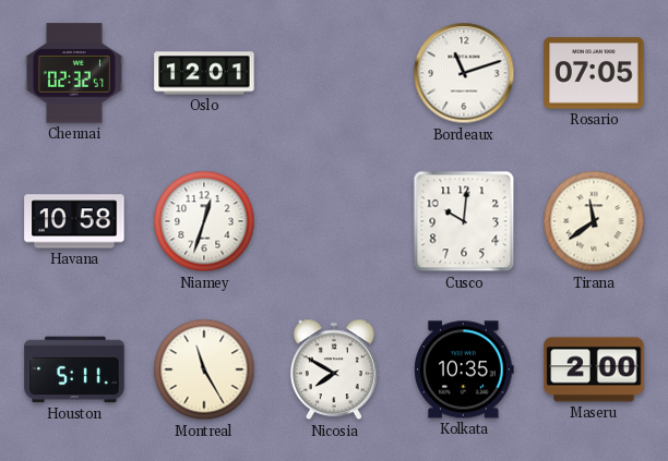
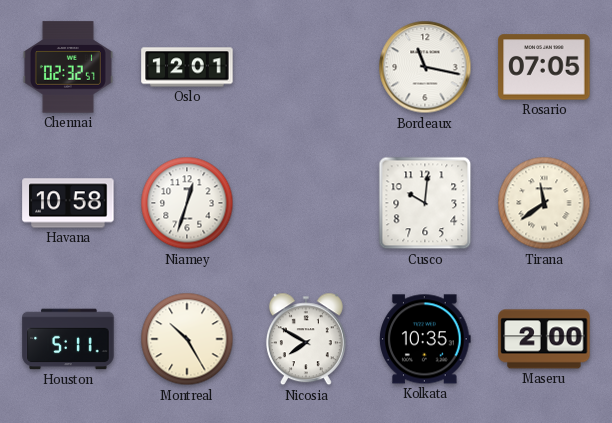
Bordeaux: 11:12 -> 11:17
Montreal: 11:25 -> 10:25
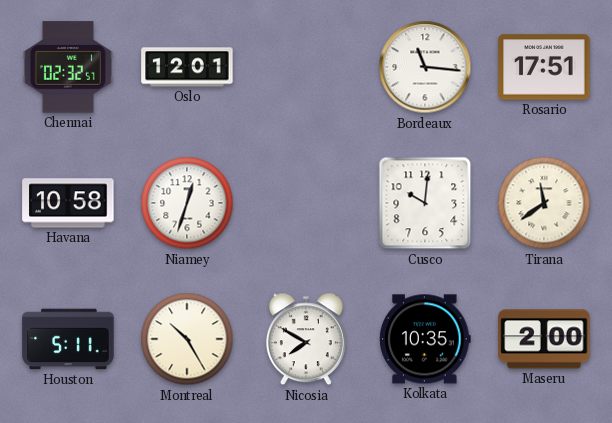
Bordeaux: 11:17 -> 11:16
Rosario: 07:05 -> 17:51
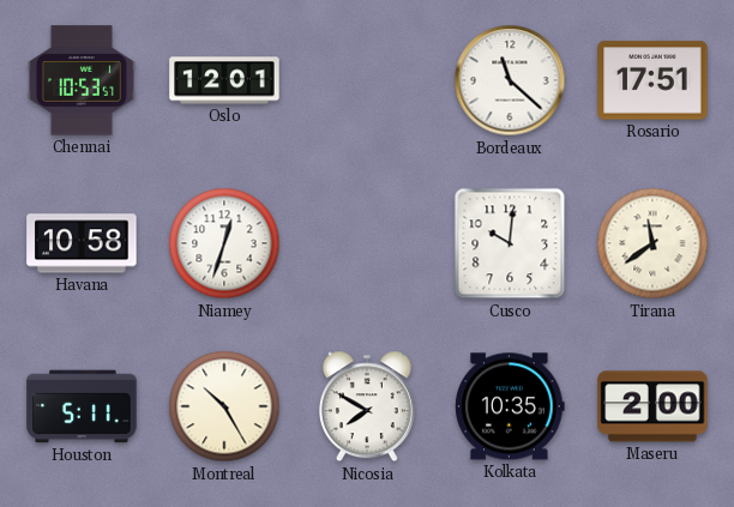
Chennai: 02:32 -> 10:53
Bordeaux: 11:16 -> 11:22
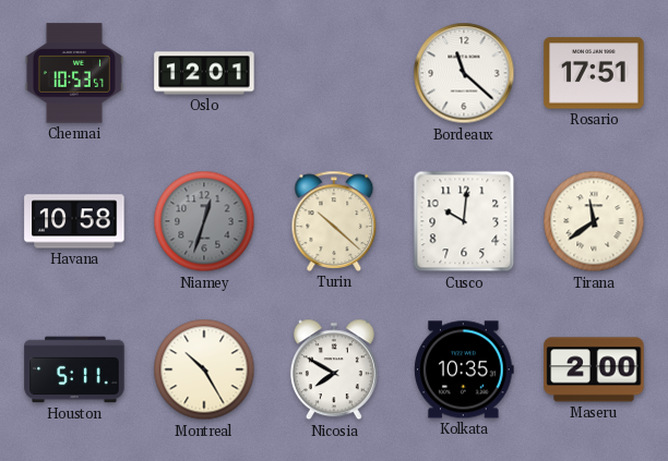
Niamey dial: white -> grey
Turin: none -> 10:22
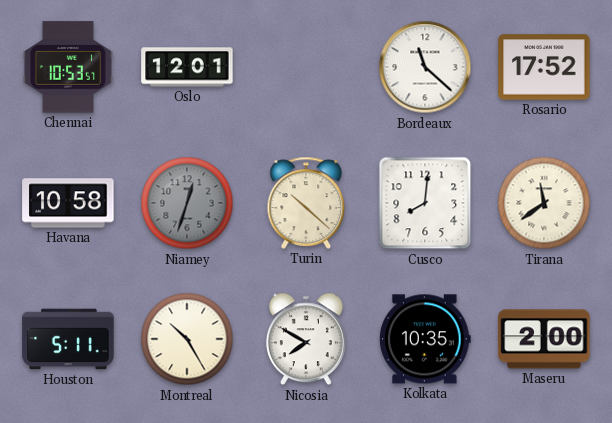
Rosario: 17:51 -> 17:52
Cusco: 10:01 -> 8:01
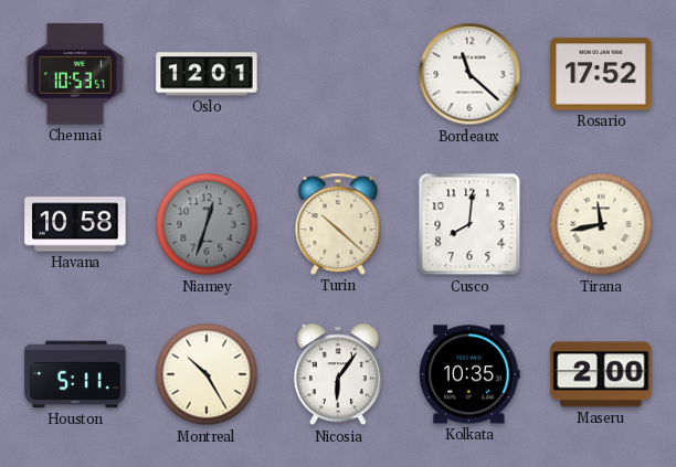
Tirana: 11:39 -> 11:43
Nicosia: 7:50 -> 6:06
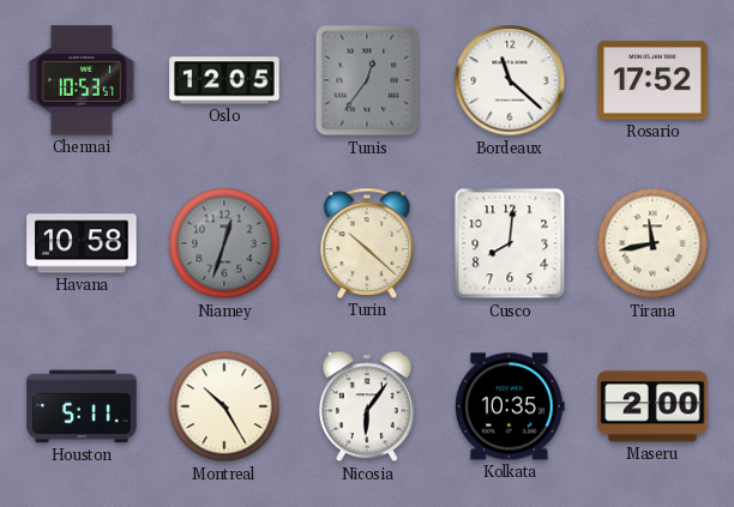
Oslo: 12:01 -> 12:05
Tunis: none -> 12:36
